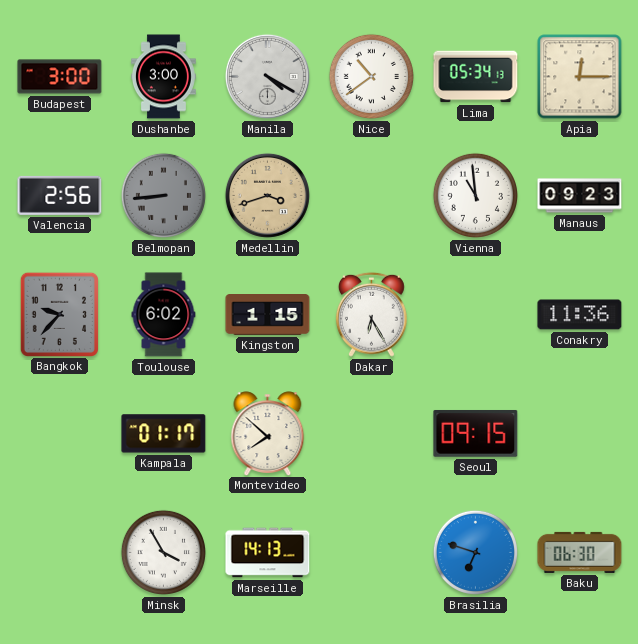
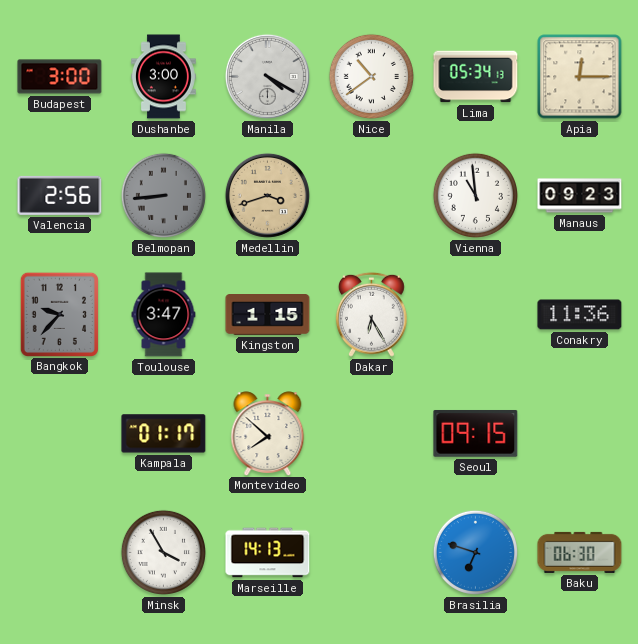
Toulouse: 6:02 -> 3:47
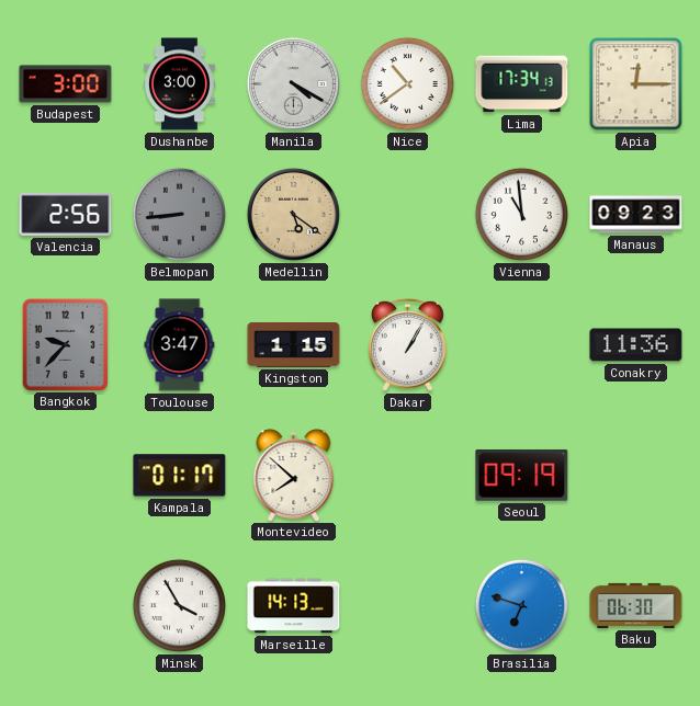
Lima: 05:34 -> 17:34
Medellin: 3:42 -> 5:21
Dakar: 6:25 -> 1:05
Seoul: 09:15 -> 09:19
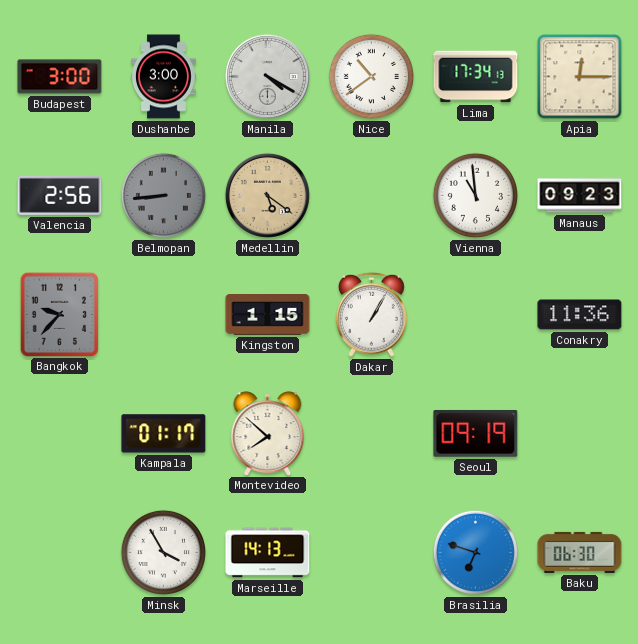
Toulouse: 3:47 -> none
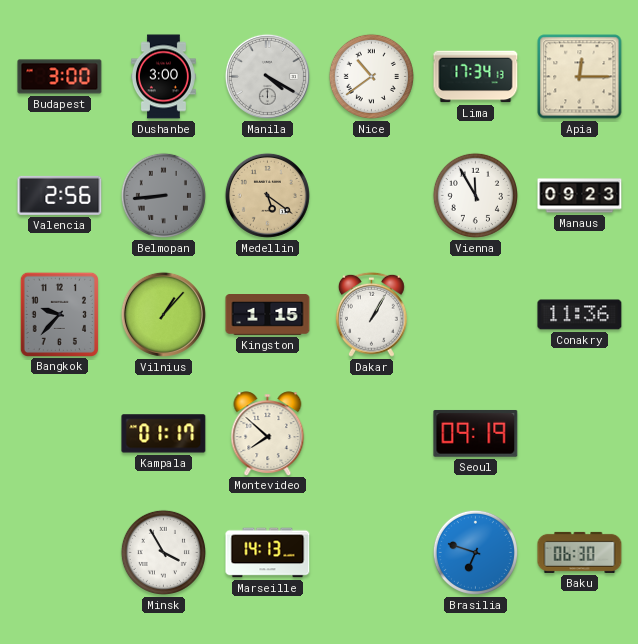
Vienna: 10:59 -> 11:55
Vilnius: none -> 1:07
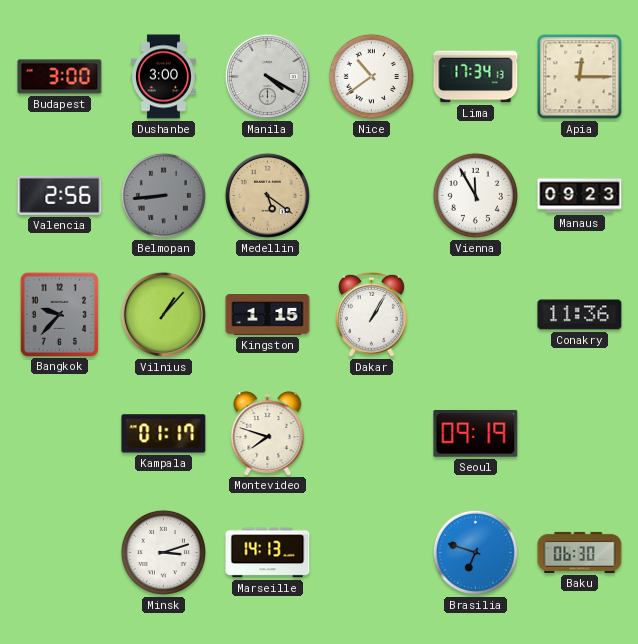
Montevideo: 7:52 -> 7:48
Minsk: 3:55 -> 3:12
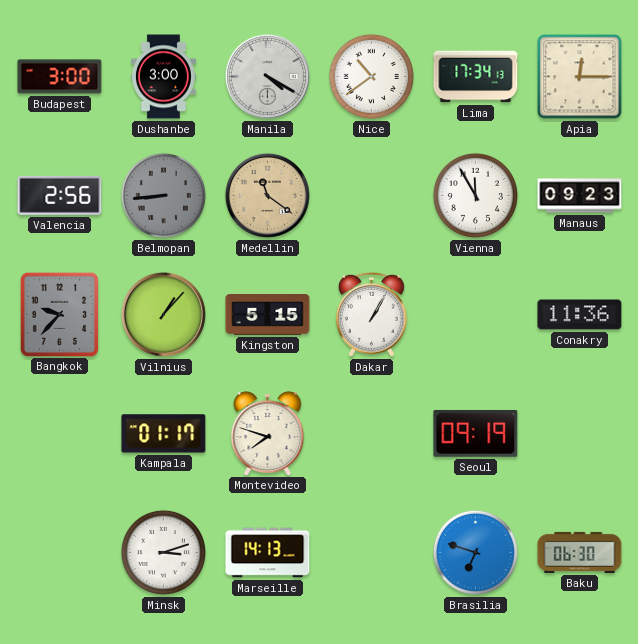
Medellin: 5:21 -> 11:21
Kingston: 1:15 -> 5:15
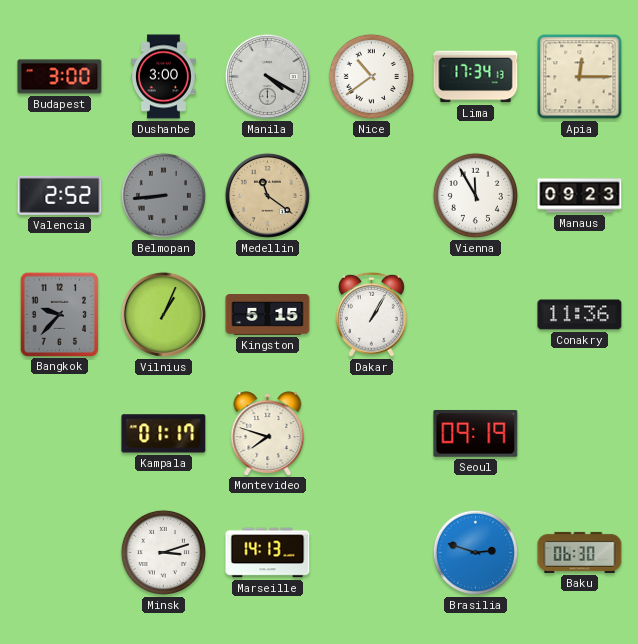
Valencia: 2:56 -> 2:52
Vilnius: 1:07 -> 1:04
Brasilia: 6:48 -> 2:48
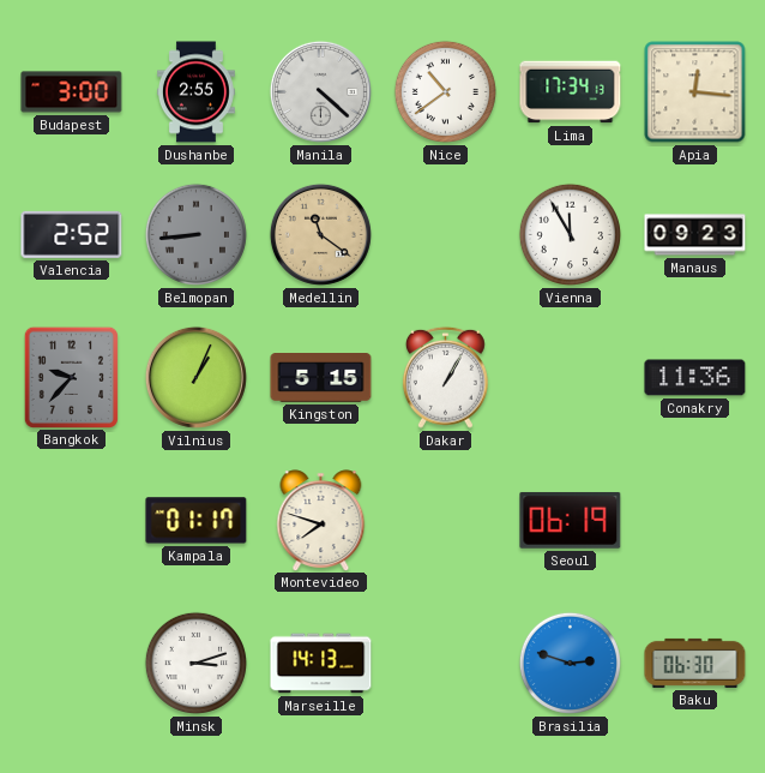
Dushanbe: 3:00 -> 2:55
Manila: 4:20 -> 4:22
Apia: 12:15 -> 12:16
Seoul: 09:19 -> 06:19
